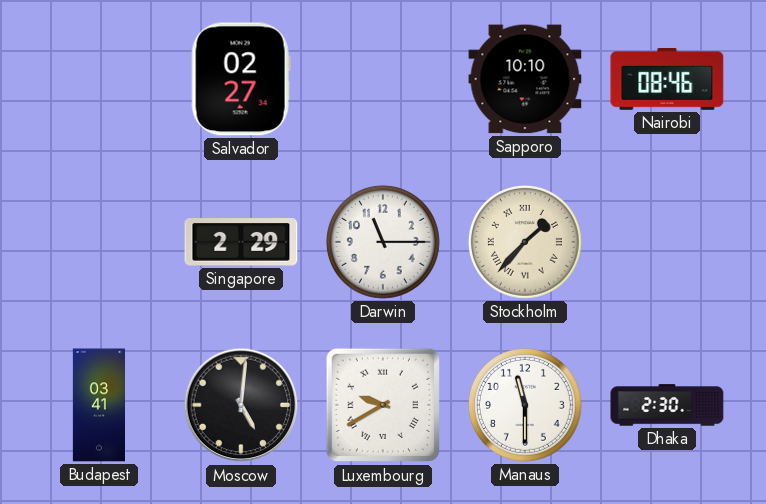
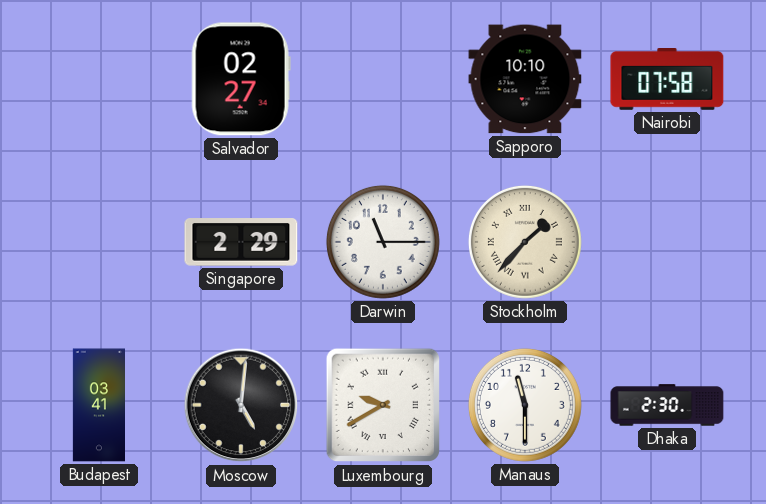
Nairobi: 08:46 -> 07:58
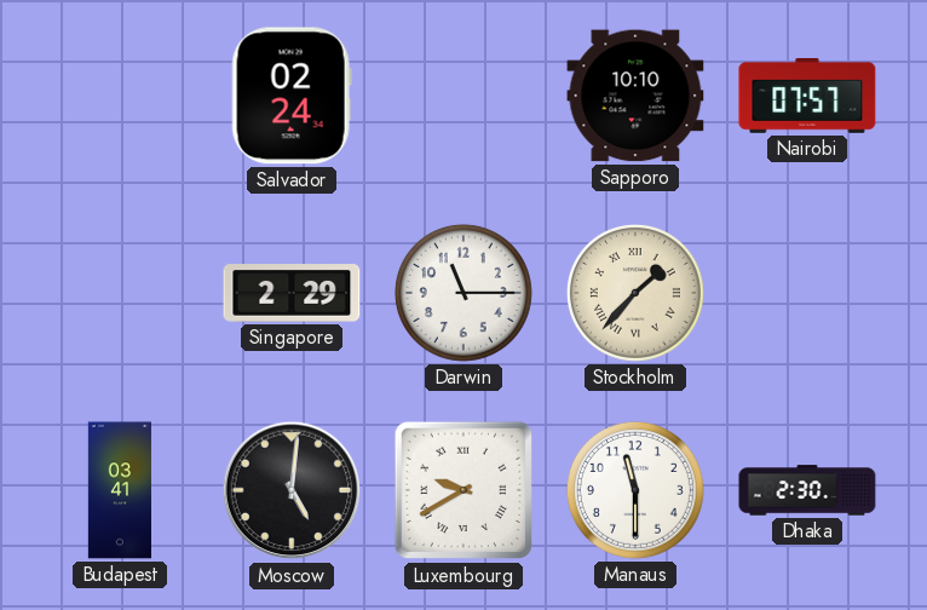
Salvador: 02:27 -> 02:24
Nairobi: 07:58 -> 07:57
